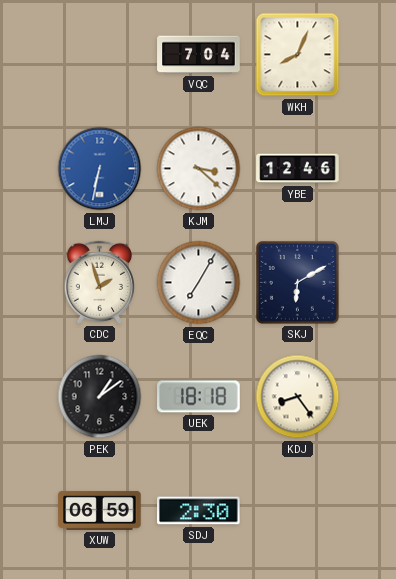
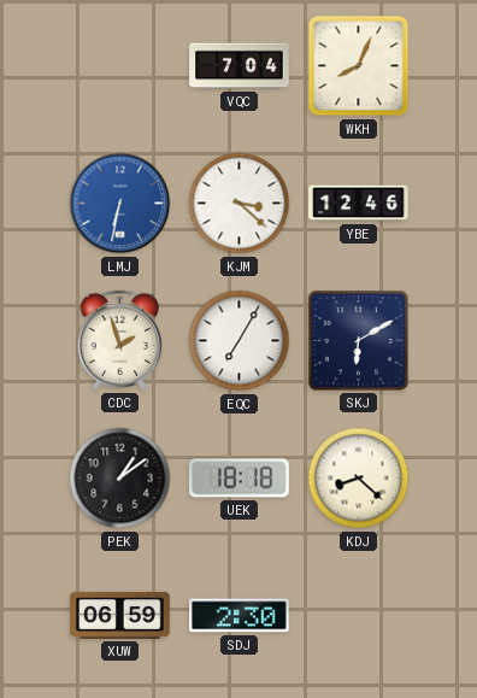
KDJ: 8:24 -> 8:22
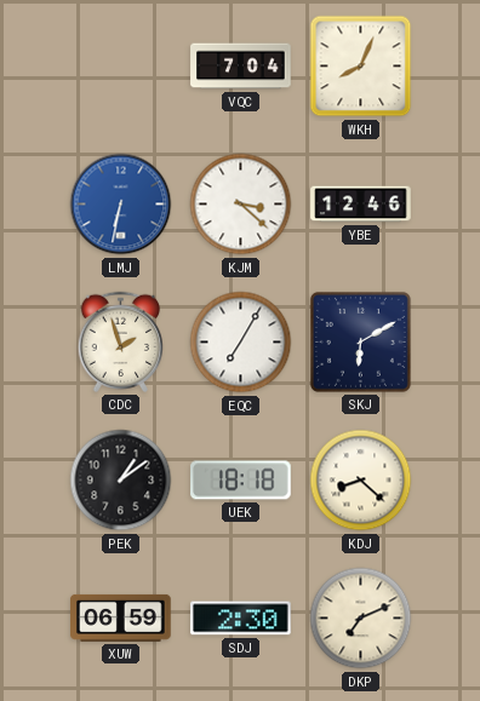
DKP: none -> 7:11
